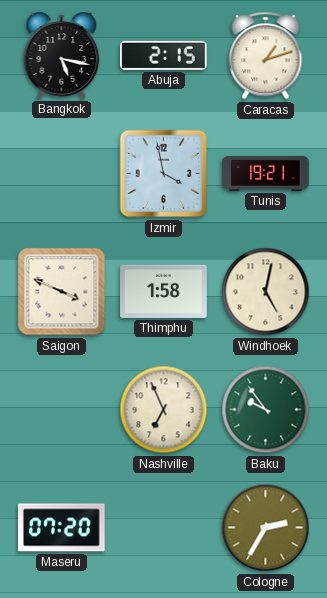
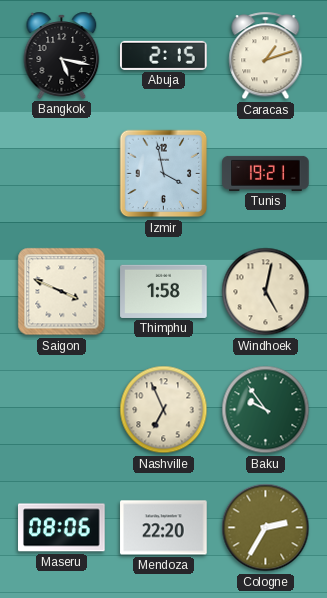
Maseru: 07:20 -> 08:06
Mendoza: none -> 22:20
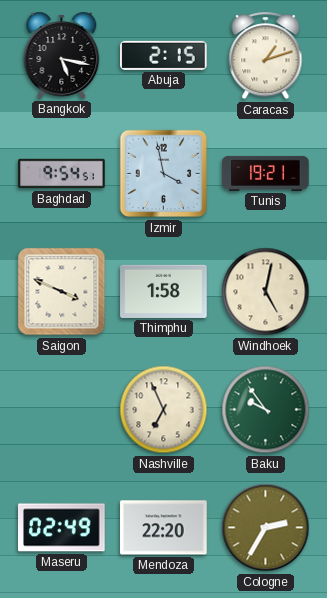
Baghdad: none -> 9:54
Maseru: 08:06 -> 02:49
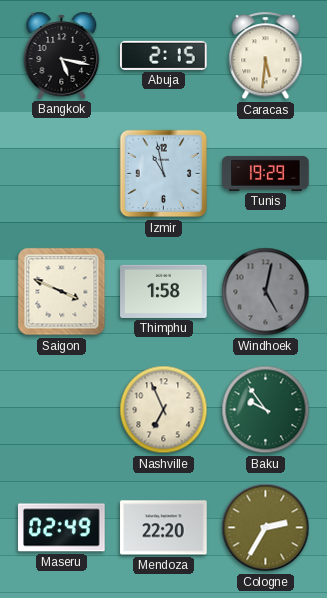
Caracas: 1:12 -> 5:31
Baghdad: 9:54 -> none
Izmir: 3:58 -> 10:58
Tunis: 19:21 -> 19:29
Windhoek dial: cream -> grey
